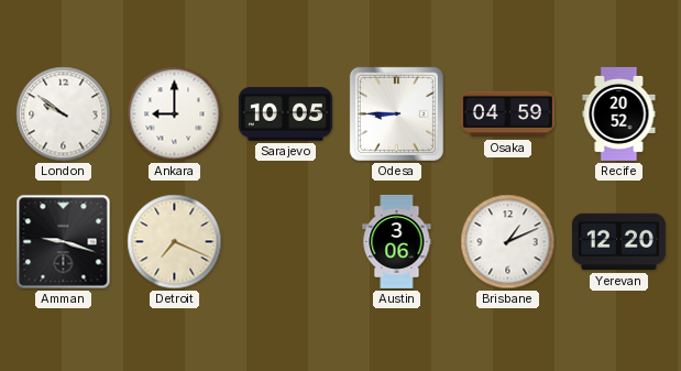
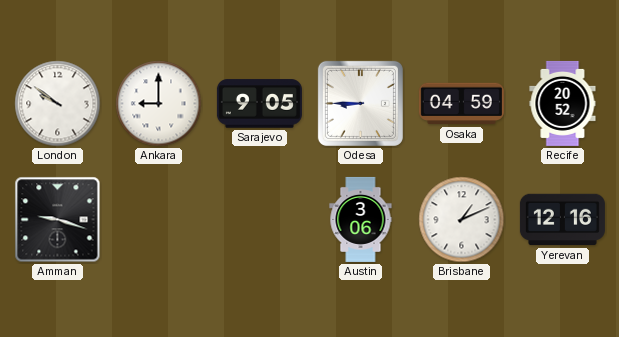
Sarajevo: 10:05 -> 9:05
Detroit: 7:19 -> none
Yerevan: 12:20 -> 12:16
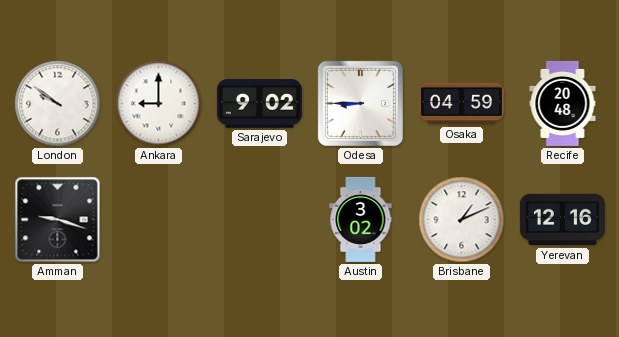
Sarajevo: 9:05 -> 9:02
Recife: 20:52 -> 20:48
Austin: 3:06 -> 3:02
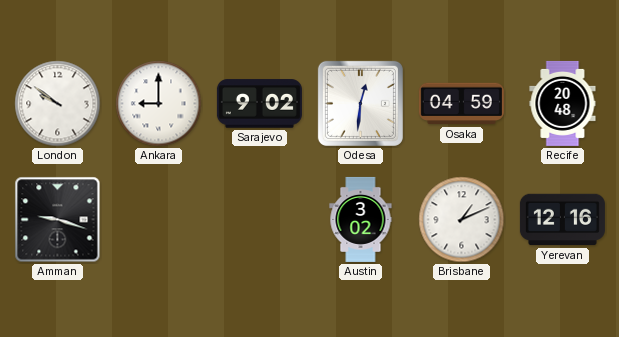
Odesa: 8:45 -> 12:31
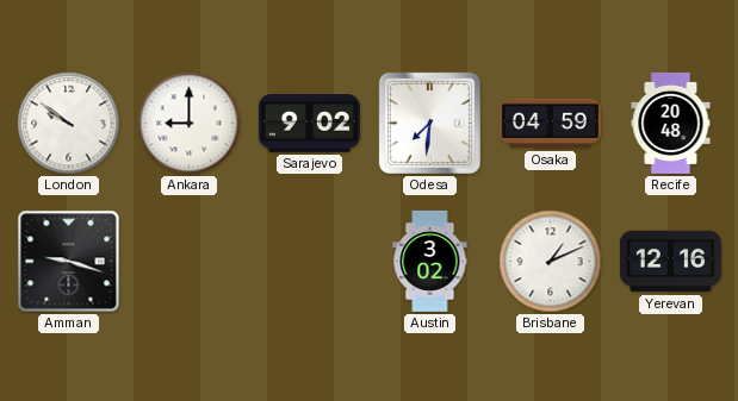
Odesa: 12:31 -> 7:31
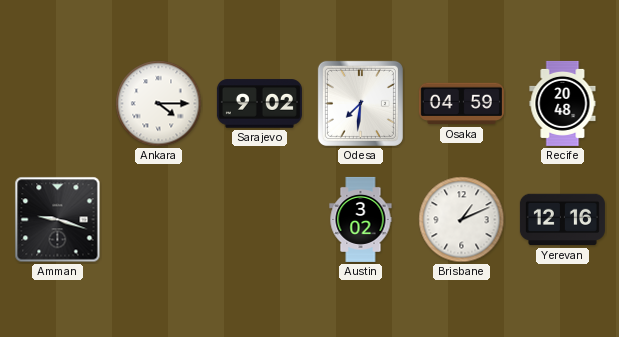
London: 9:51 -> none
Ankara: 9:00 -> 4:15
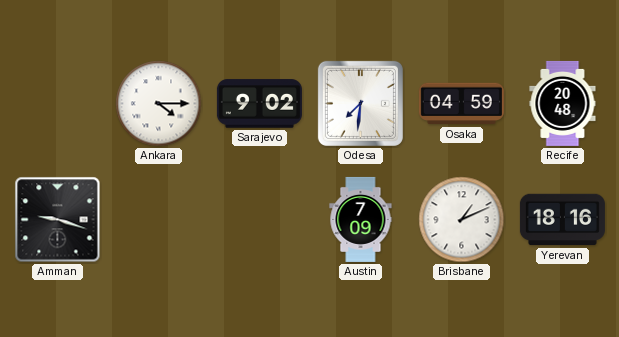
Austin: 3:02 -> 7:09
Yerevan: 12:16 -> 18:16
